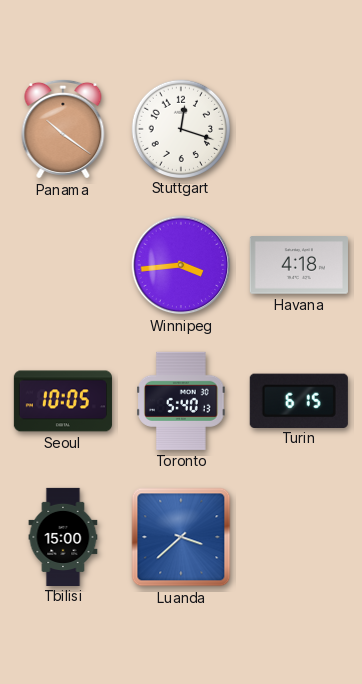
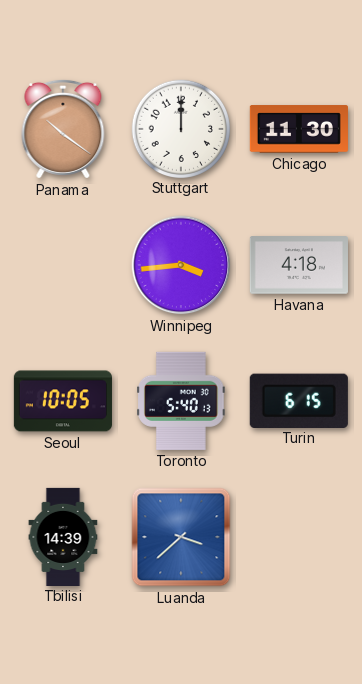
Stuttgart: 12:18 -> 12:00
Chicago: none -> 11:30
Tbilisi: 15:00 -> 14:39
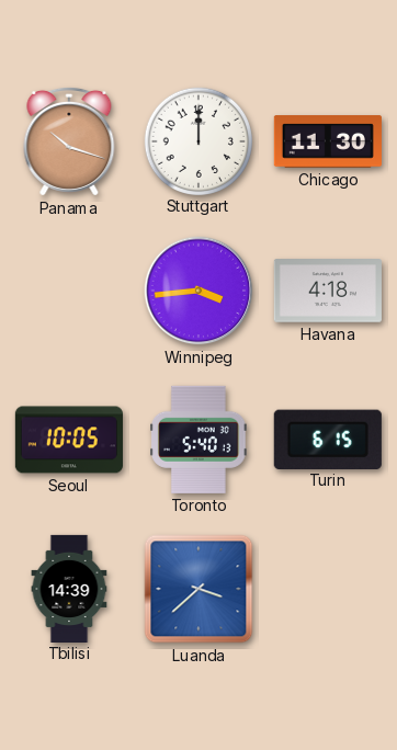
Panama: 10:21 -> 10:18
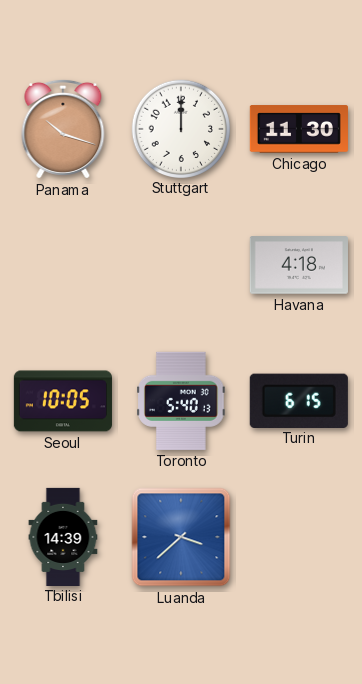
Winnipeg: 3:44 -> none
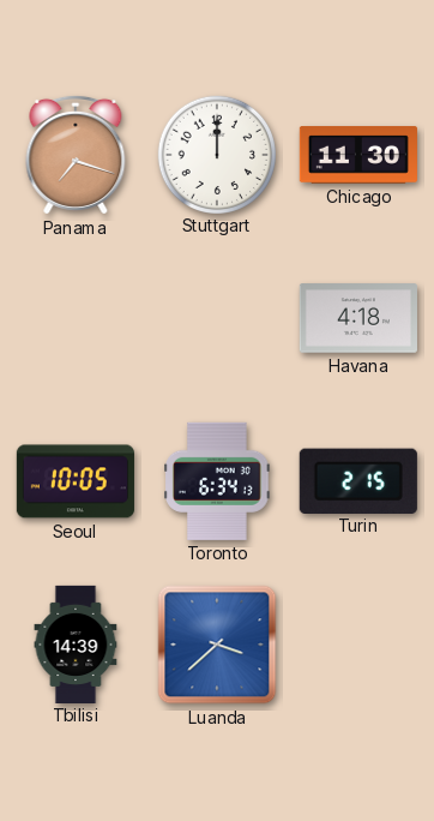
Panama: 10:18 -> 7:18
Toronto: 5:40 -> 6:34
Turin: 6:15 -> 2:15
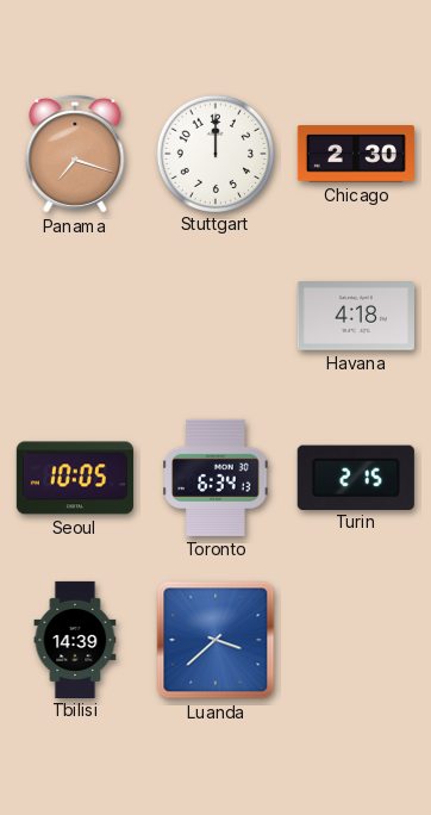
Chicago: 11:30 -> 2:30
